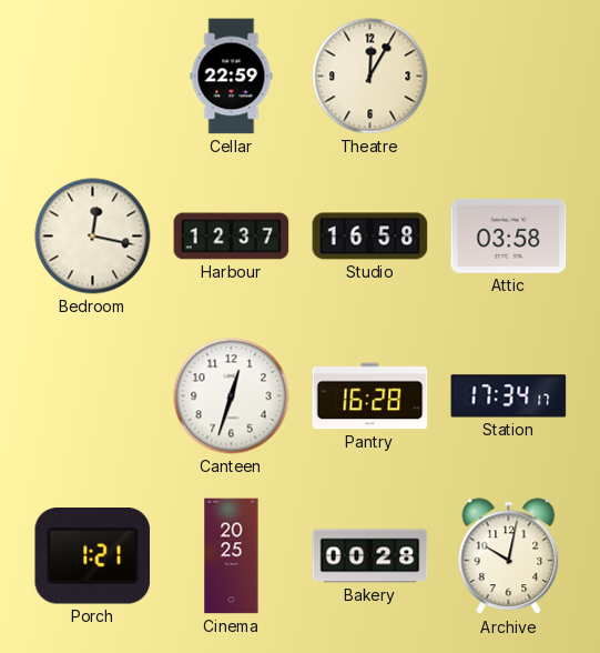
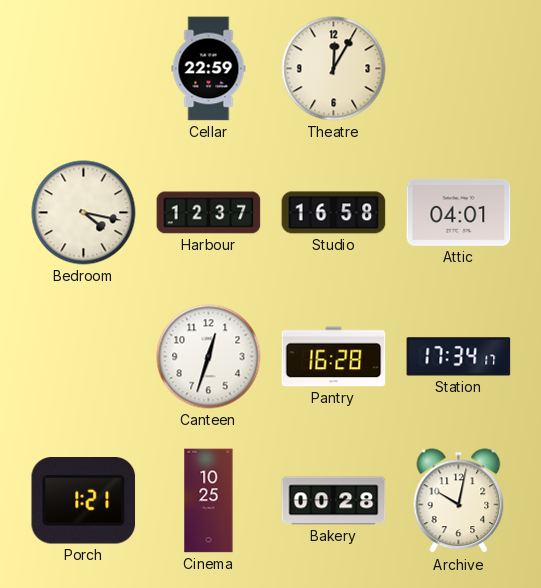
Bedroom: 12:17 -> 4:17
Attic: 03:58 -> 04:01
Cinema: 20:25 -> 10:25
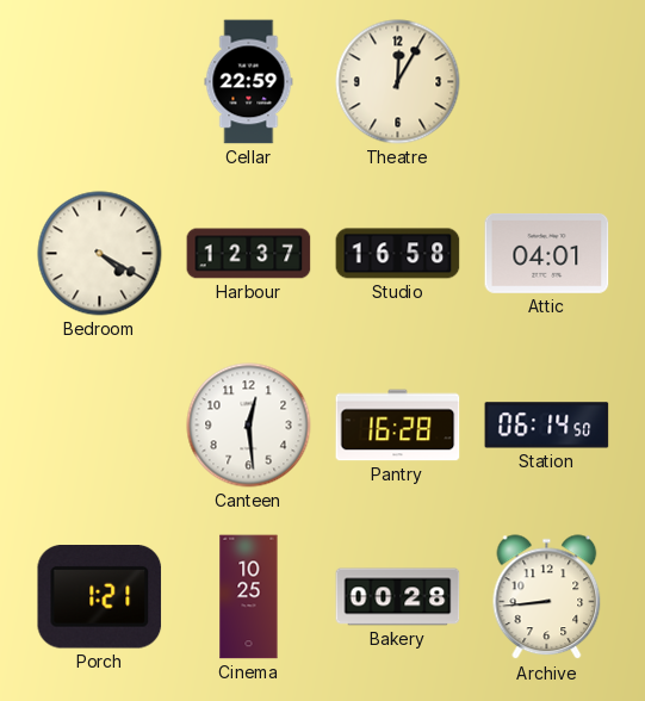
Bedroom: 4:17 -> 4:20
Canteen: 12:33 -> 12:29
Station: 17:34 -> 06:14
Archive: 10:02 -> 8:44
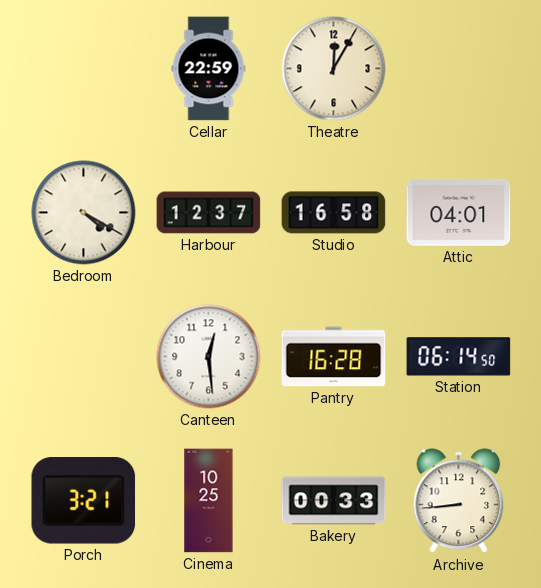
Porch: 1:21 -> 3:21
Bakery: 00:28 -> 00:33
